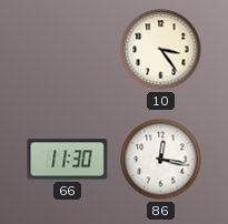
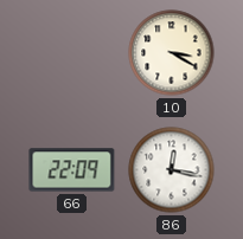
10: 3:24 -> 3:20
66: 11:30 -> 22:09
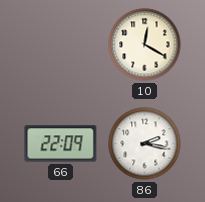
10: 3:20 -> 12:20
86: 12:17 -> 2:17
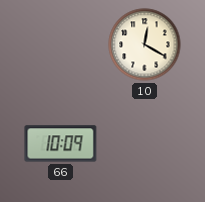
66: 22:09 -> 10:09
86: 2:17 -> none
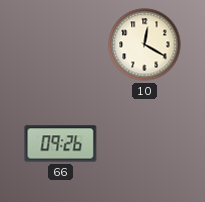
66: 10:09 -> 09:26
